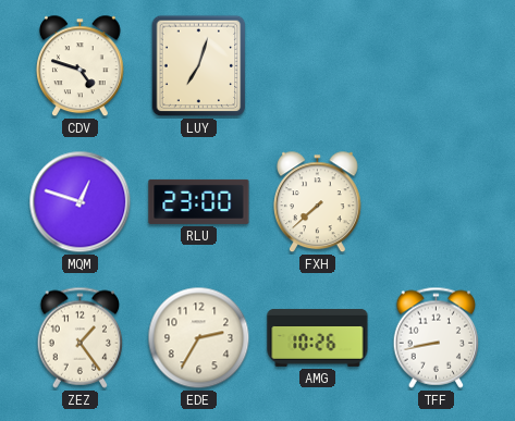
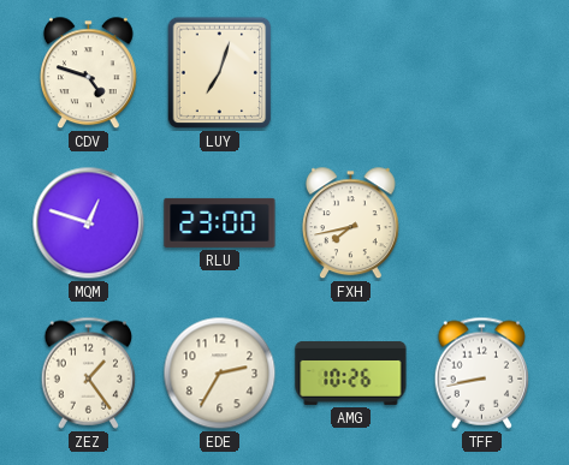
FXH: 7:38 -> 7:43
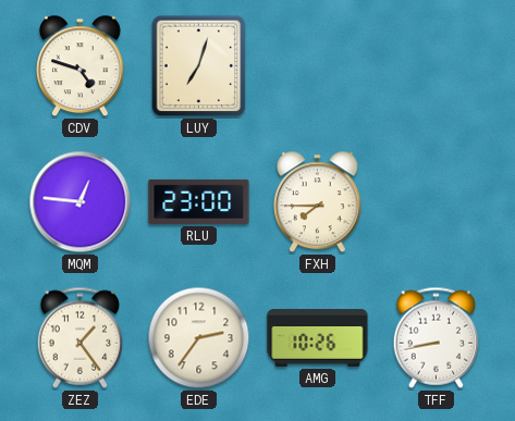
MQM: 12:48 -> 12:46
FXH: 7:43 -> 7:45
EDE: 2:35 -> 2:36
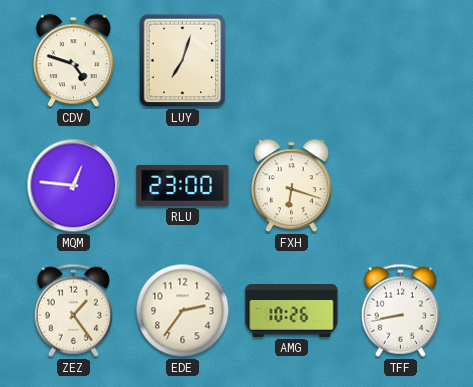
FXH: 7:45 -> 6:18
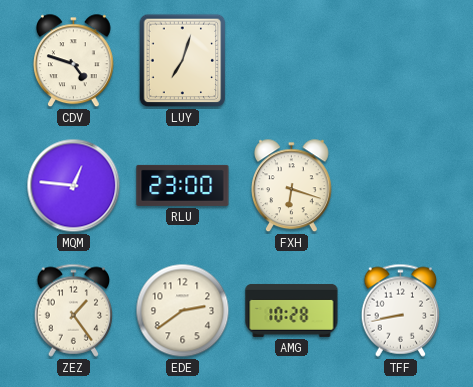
EDE: 2:36 -> 2:39
AMG: 10:26 -> 10:28
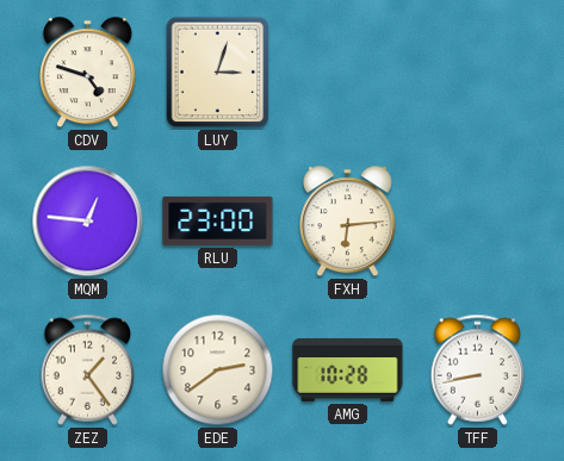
LUY: 7:03 -> 3:03
FXH: 6:18 -> 6:14
